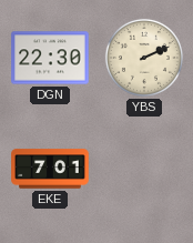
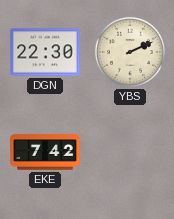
EKE: 7:01 -> 7:42
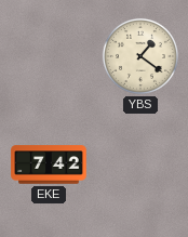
DGN: 22:30 -> none
YBS: 2:11 -> 1:21
